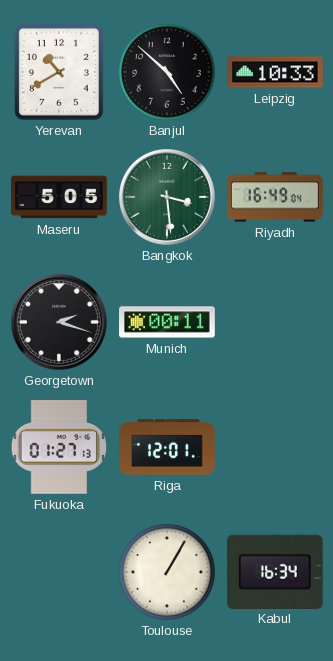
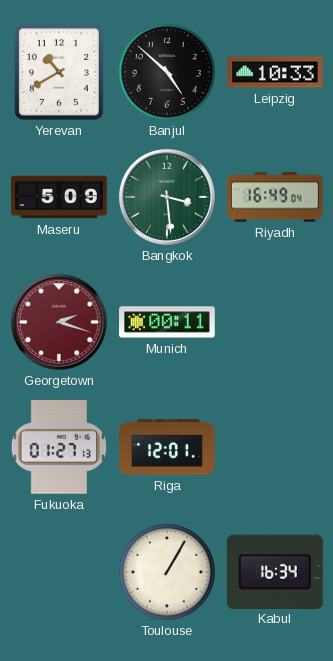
Maseru: 5:05 -> 5:09
Georgetown dial: black -> burgundy
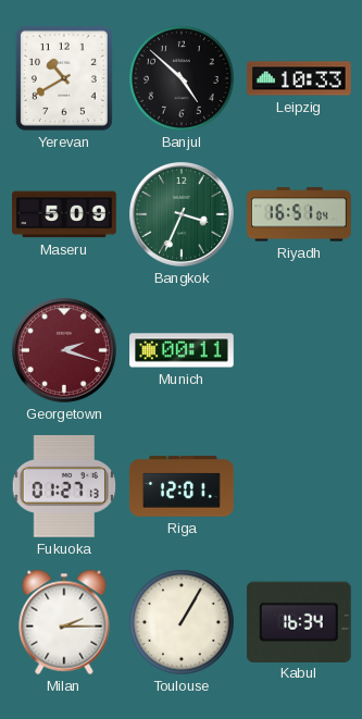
Bangkok: 3:29 -> 3:34
Riyadh: 16:49 -> 16:51
Milan: none -> 2:15
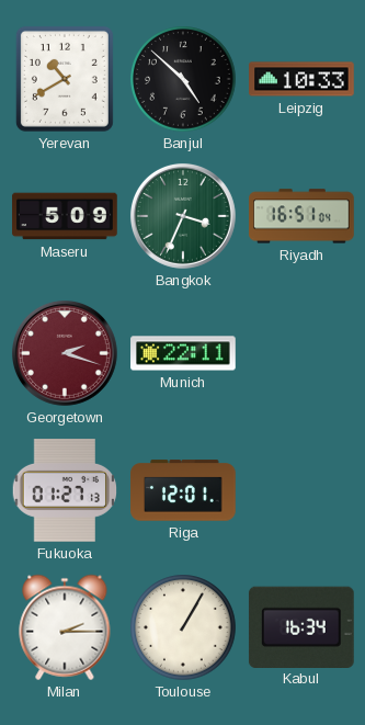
Munich: 00:11 -> 22:11
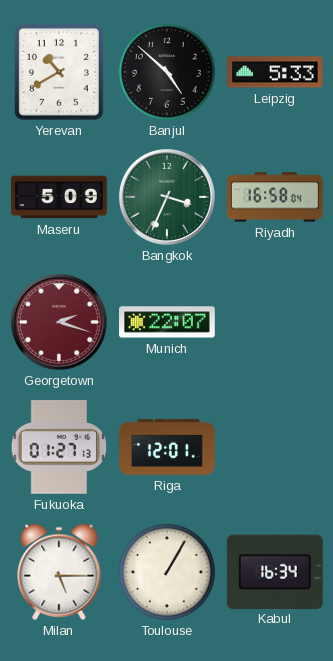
Leipzig: 10:33 -> 5:33
Riyadh: 16:51 -> 16:58
Munich: 22:11 -> 22:07
Milan: 2:15 -> 5:15
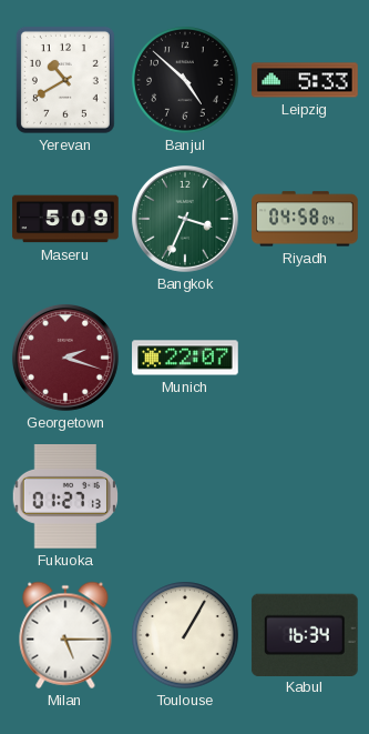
Riyadh: 16:58 -> 04:58
Riga: 12:01 -> none
